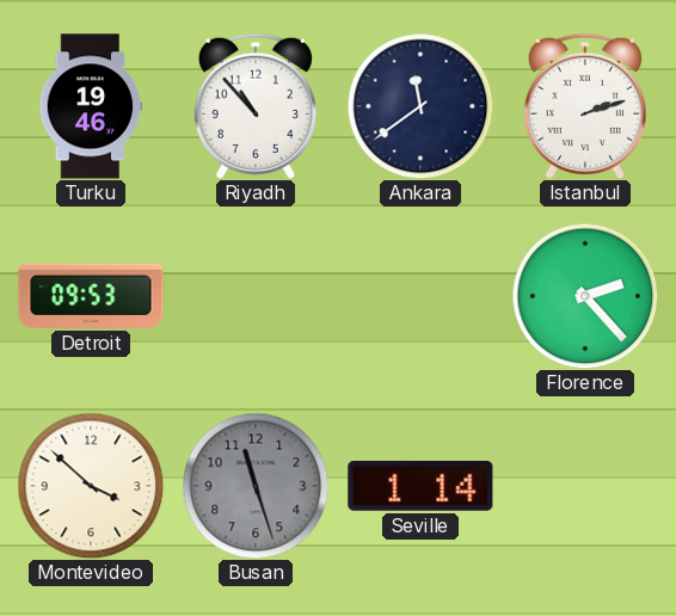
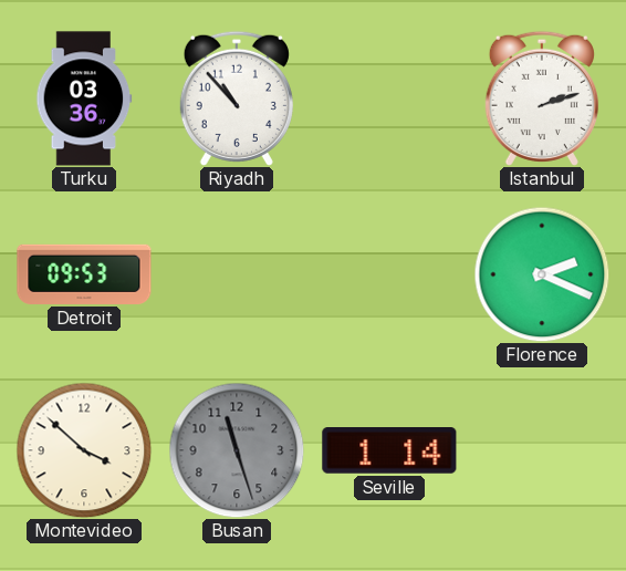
Turku: 19:46 -> 03:36
Ankara: 11:39 -> none
Florence: 2:23 -> 2:19
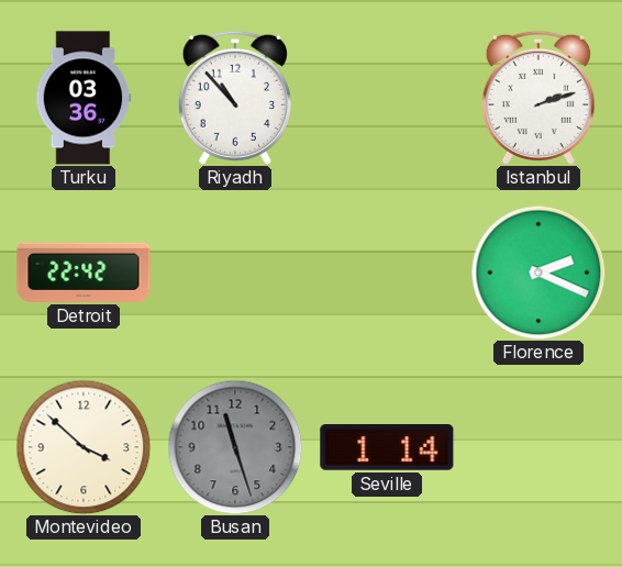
Detroit: 09:53 -> 22:42
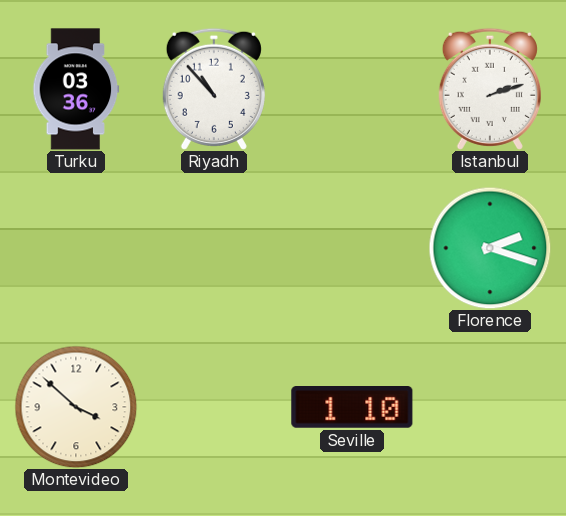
Detroit: 22:42 -> none
Florence: 2:19 -> 2:18
Busan: 11:27 -> none
Seville: 1:14 -> 1:10
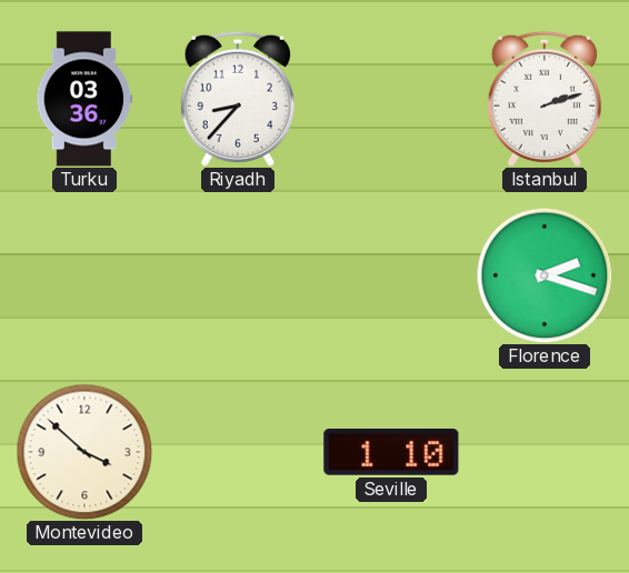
Riyadh: 10:53 -> 8:37
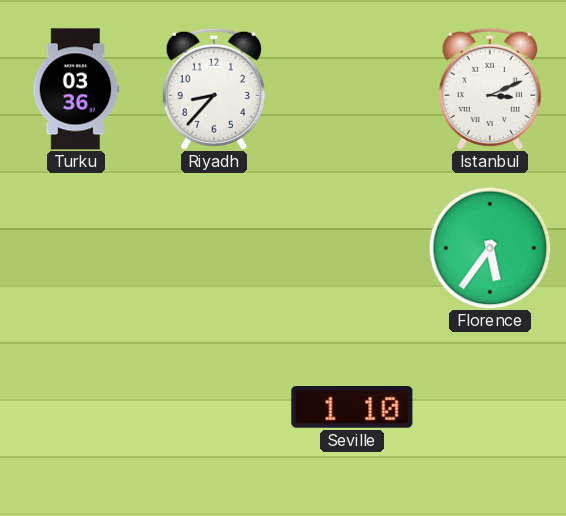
Istanbul: 2:12 -> 3:11
Florence: 2:18 -> 5:36
Montevideo: 3:52 -> none
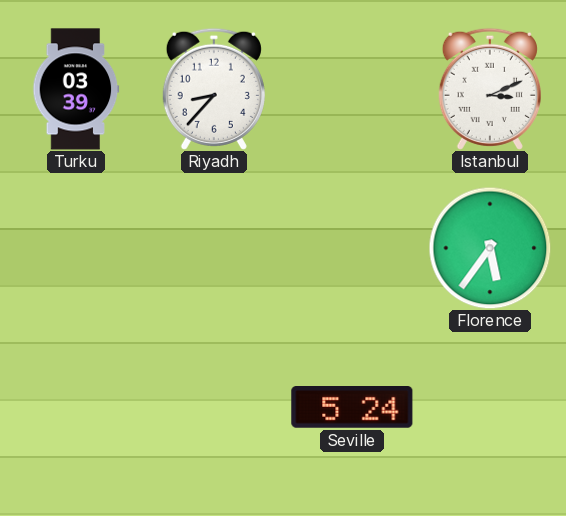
Turku: 03:36 -> 03:39
Seville: 1:10 -> 5:24
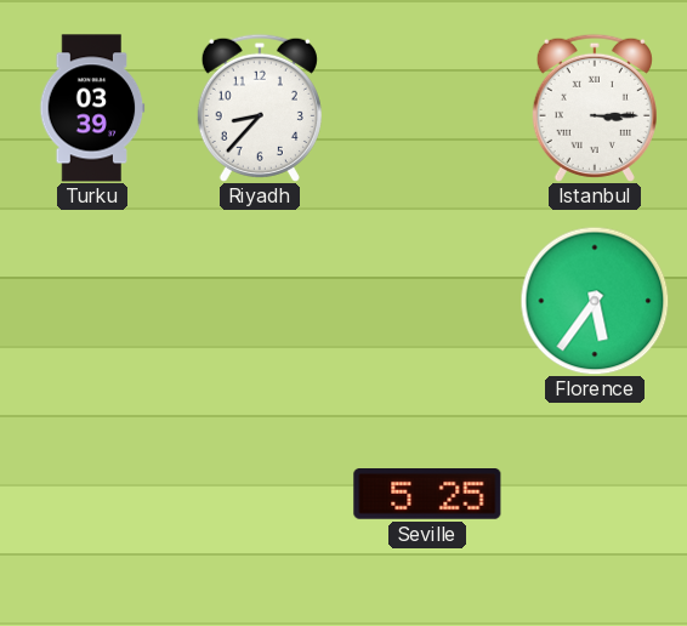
Istanbul: 3:11 -> 3:15
Seville: 5:24 -> 5:25
